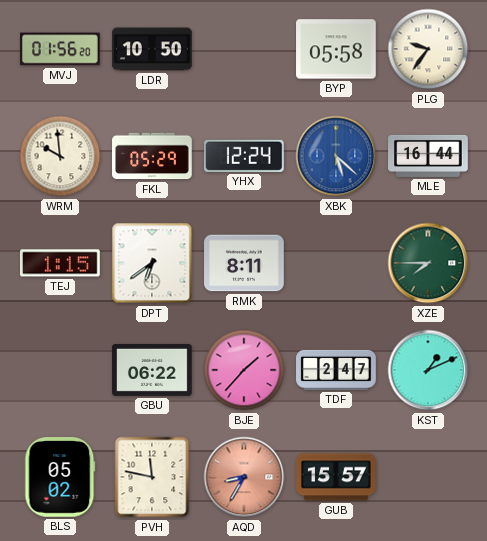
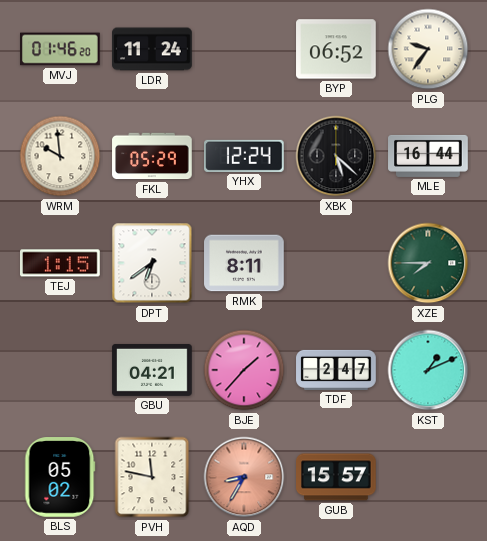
MVJ: 01:56 -> 01:46
LDR: 10:50 -> 11:24
BYP: 05:58 -> 06:52
XBK dial: blue -> black
GBU: 06:22 -> 04:21
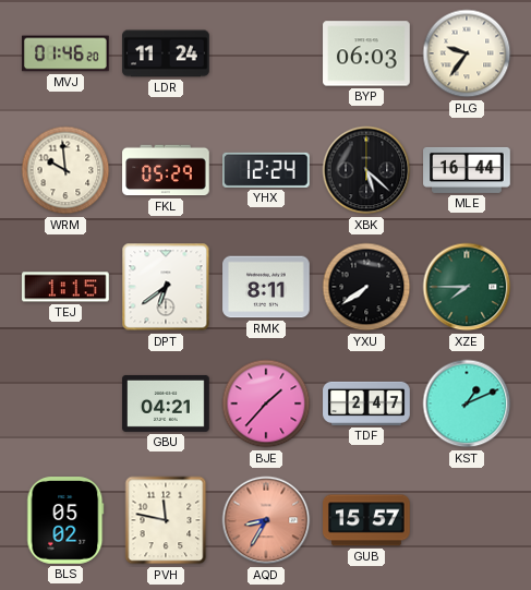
BYP: 06:52 -> 06:03
YXU: none -> 7:39
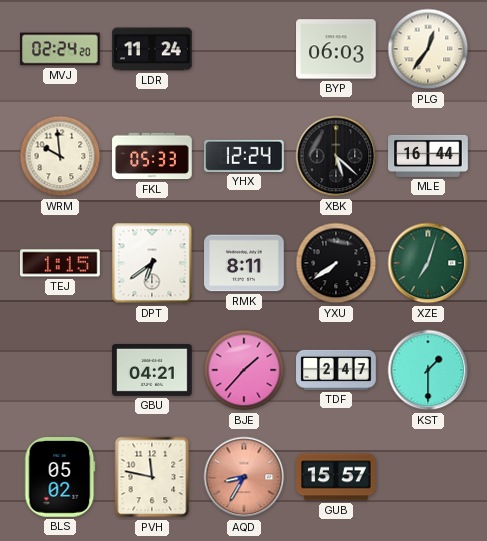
MVJ: 01:46 -> 02:24
PLG: 9:36 -> 12:36
FKL: 05:29 -> 05:33
XZE: 7:45 -> 7:03
KST: 1:11 -> 1:30
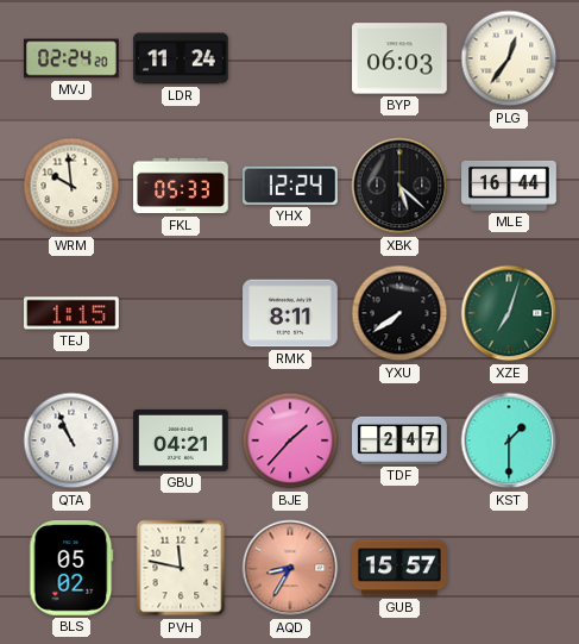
DPT: 6:39 -> none
QTA: none -> 10:56
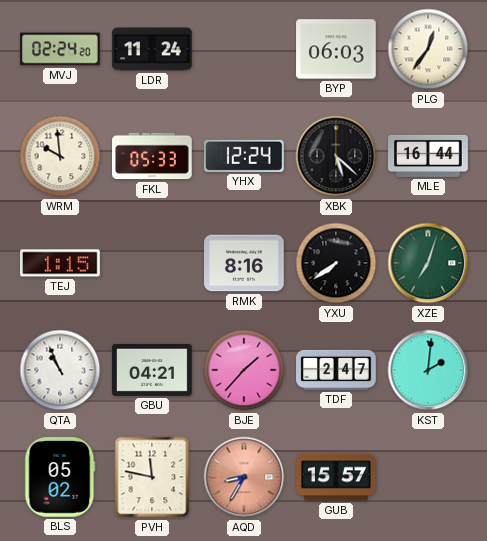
RMK: 8:11 -> 8:16
KST: 1:30 -> 2:01
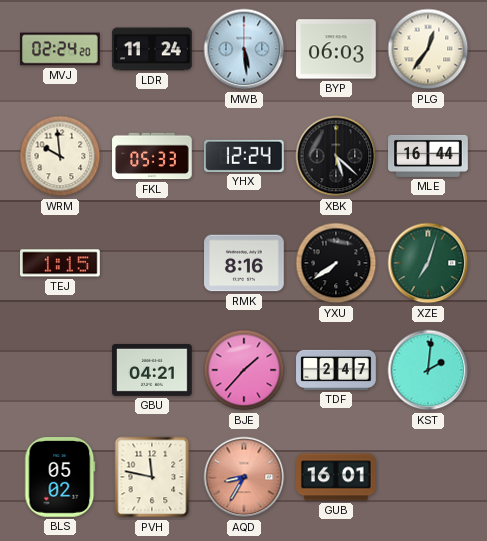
MWB: none -> 5:29
QTA: 10:56 -> none
GUB: 15:57 -> 16:01
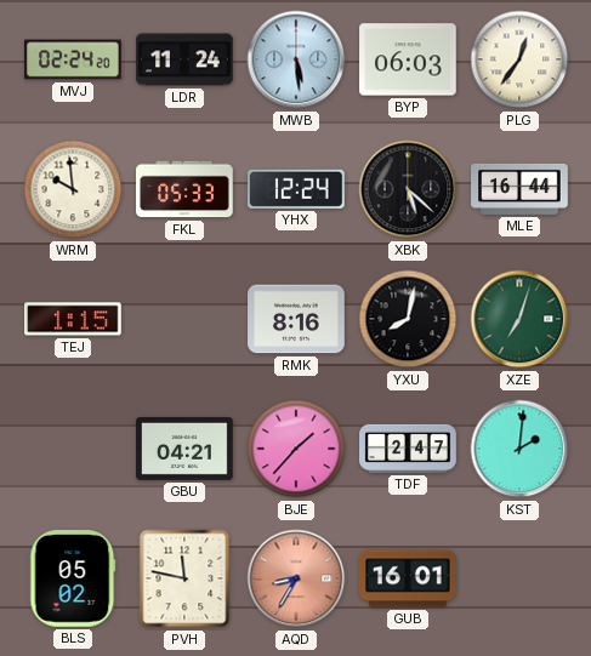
YXU: 7:39 -> 8:02
